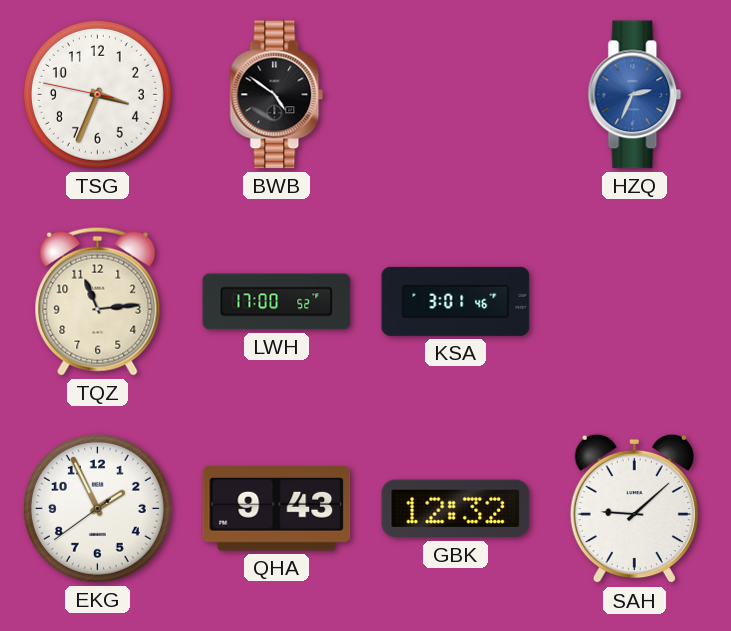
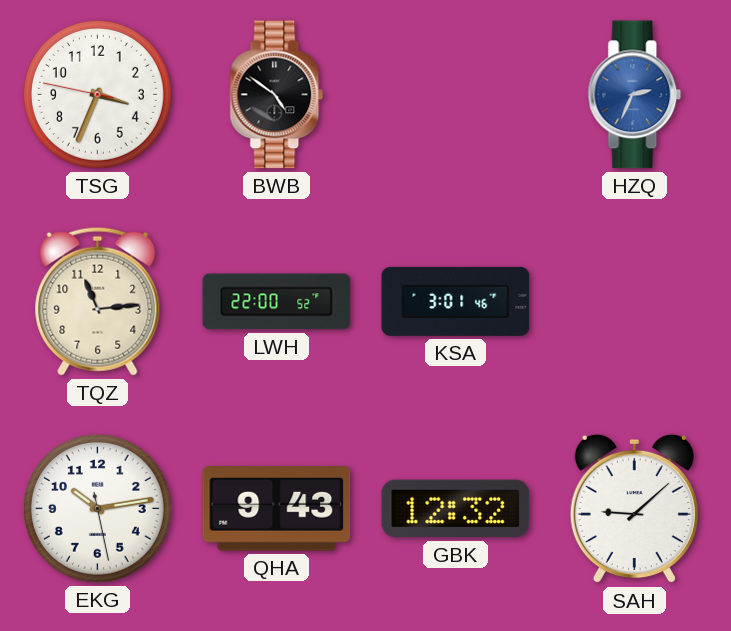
LWH: 17:00 -> 22:00
EKG: 1:55 -> 10:13
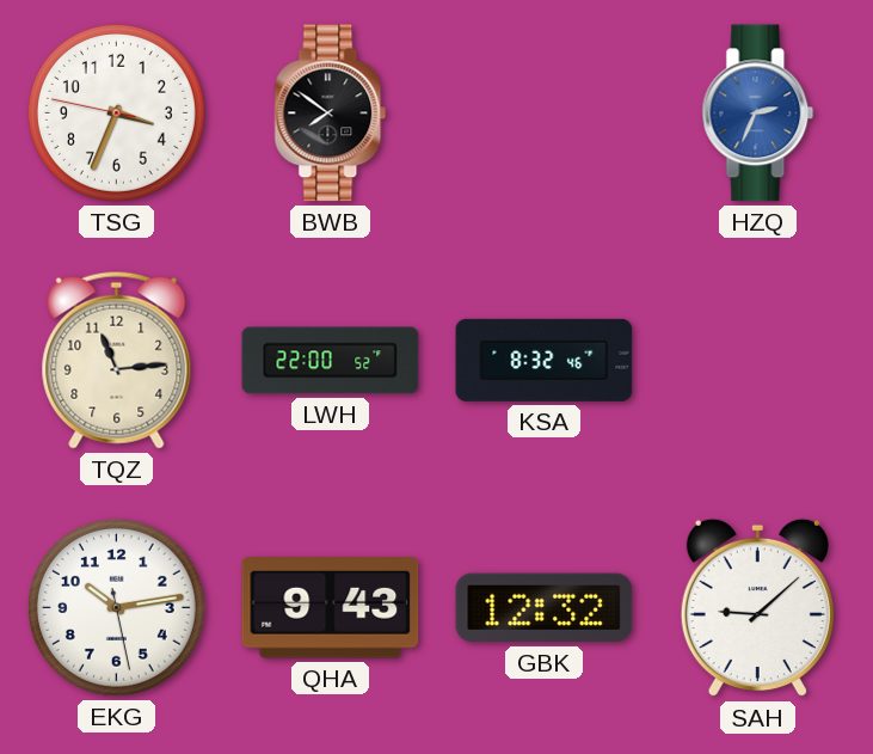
BWB: 4:51 -> 7:51
KSA: 3:01 -> 8:32
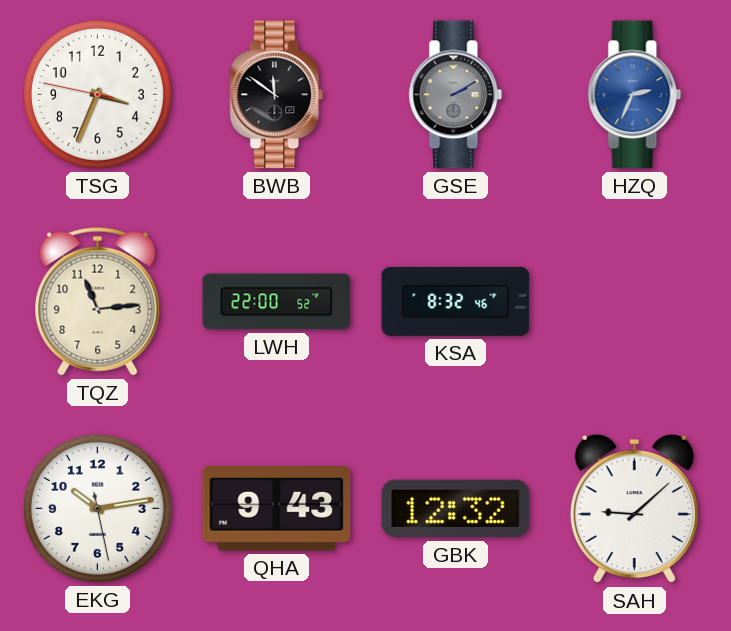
BWB: 7:51 -> 11:51
GSE: none -> 2:10
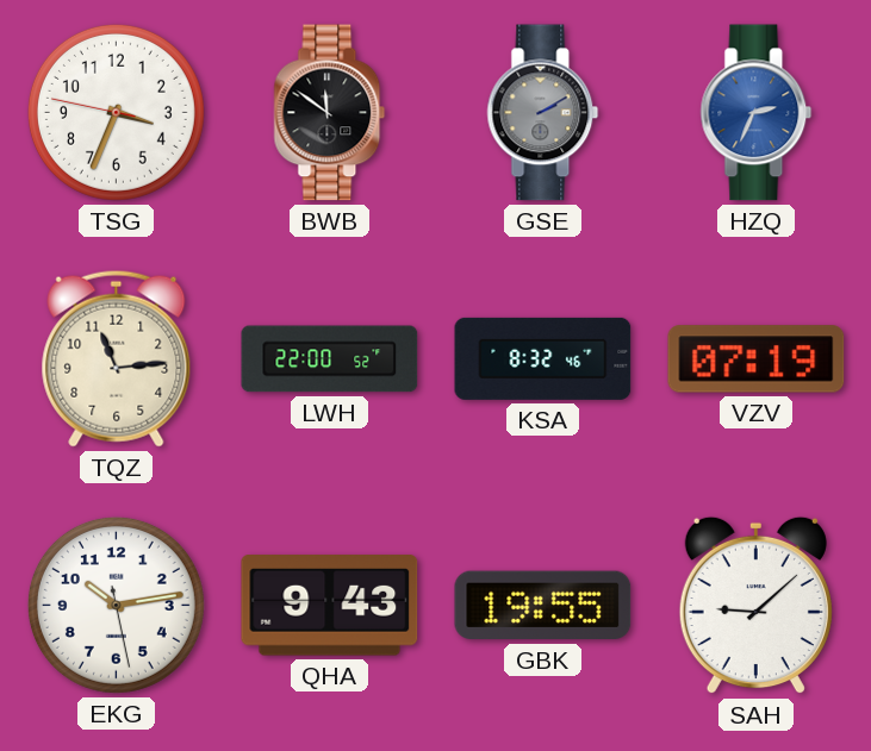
VZV: none -> 07:19
GBK: 12:32 -> 19:55
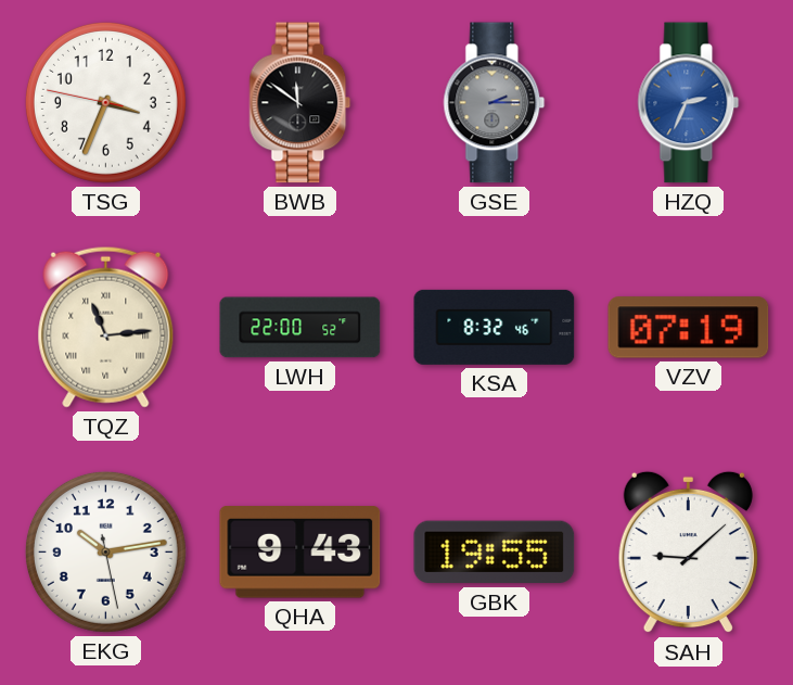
GSE: 2:10 -> 2:15
TQZ numerals: Arabic -> Roman
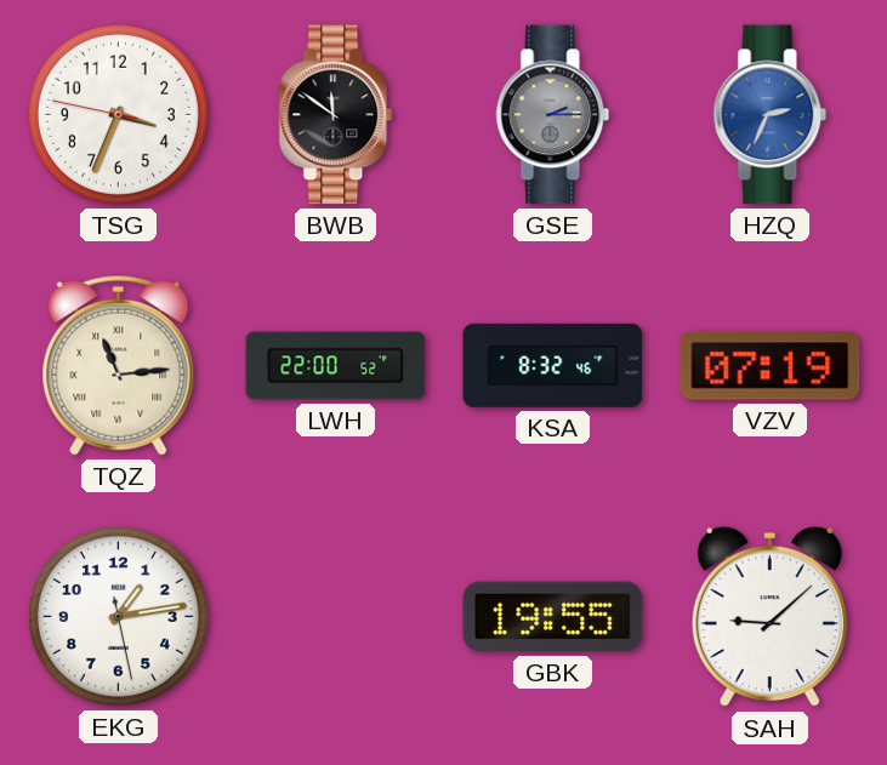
EKG: 10:13 -> 1:13
QHA: 9:43 -> none
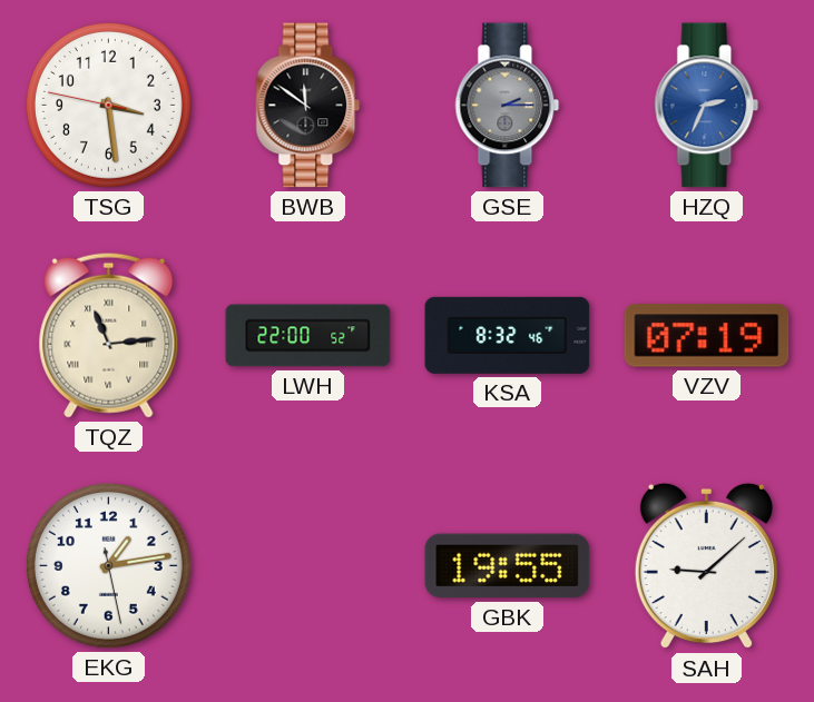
TSG: 3:33 -> 3:28
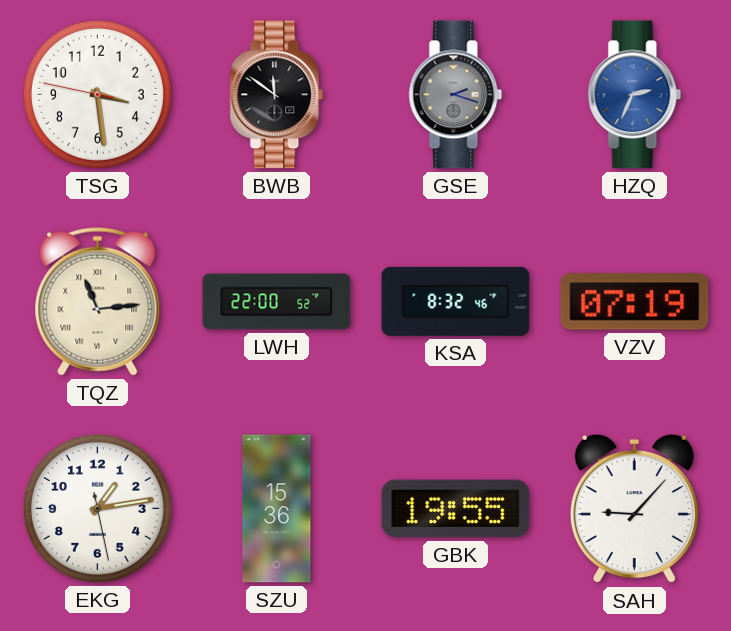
GSE: 2:15 -> 2:18
SZU: none -> 15:36
SAH: 9:08 -> 9:07
